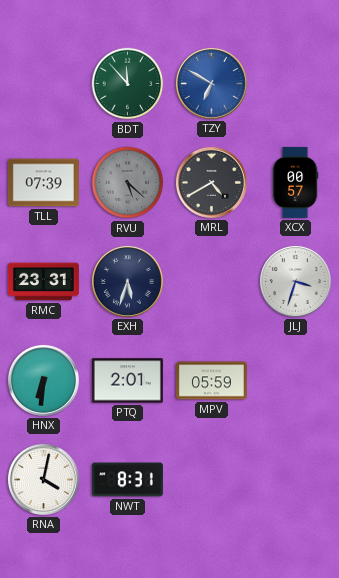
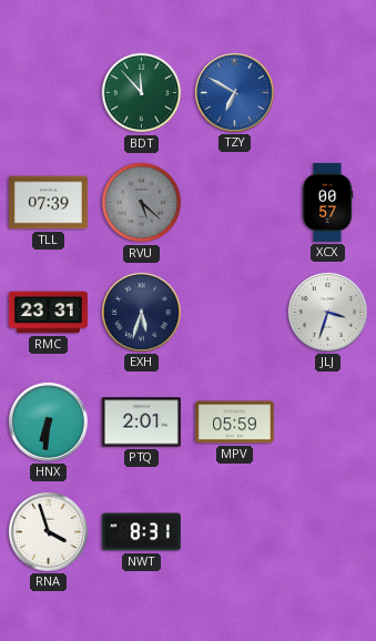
MRL: 4:40 -> none
RNA: 4:02 -> 3:57
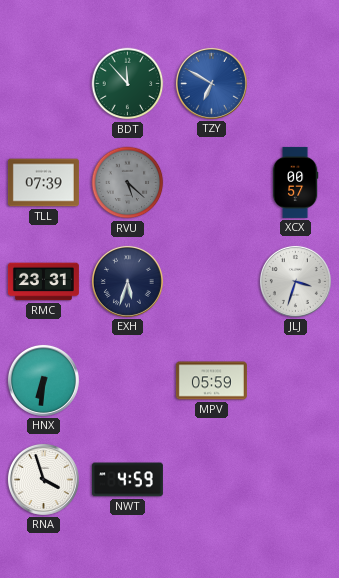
PTQ: 2:01 -> none
NWT: 8:31 -> 4:59
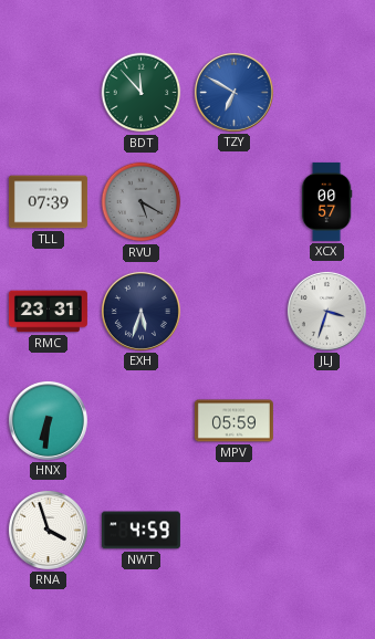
RVU: 5:22 -> 5:20
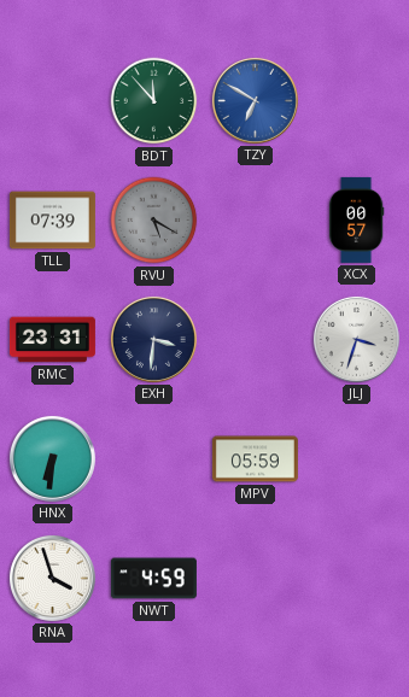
EXH: 5:33 -> 3:31
